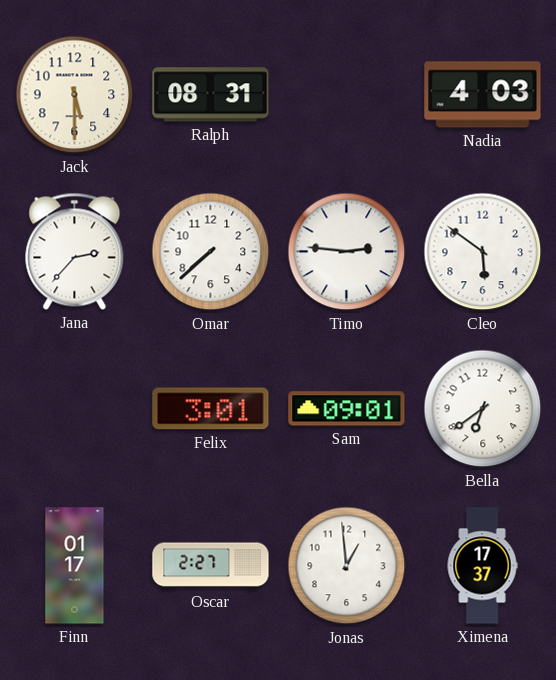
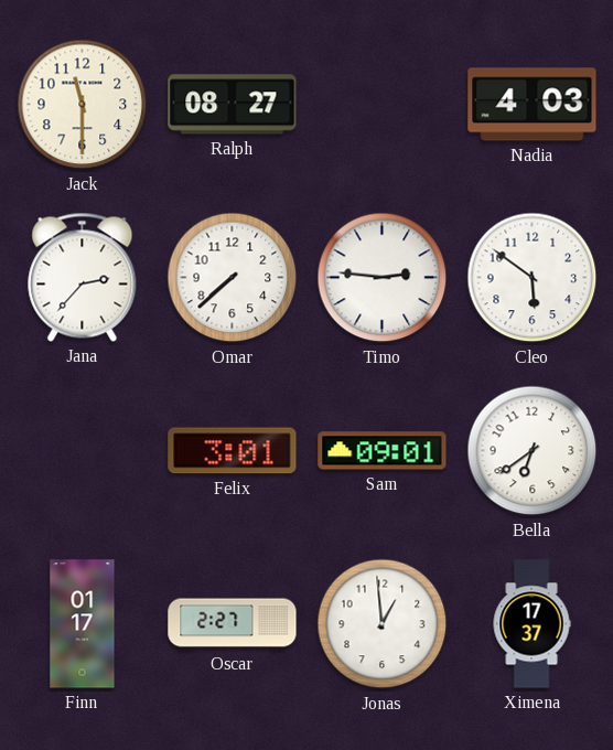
Jack: 5:30 -> 11:30
Ralph: 08:31 -> 08:27
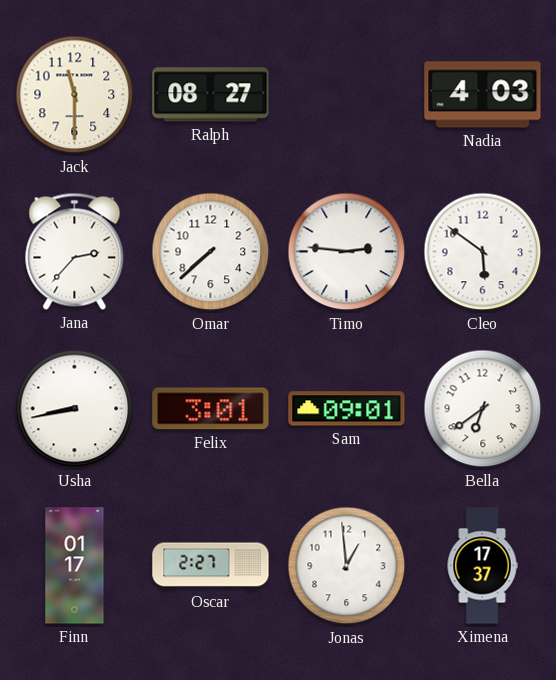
Usha: none -> 8:43
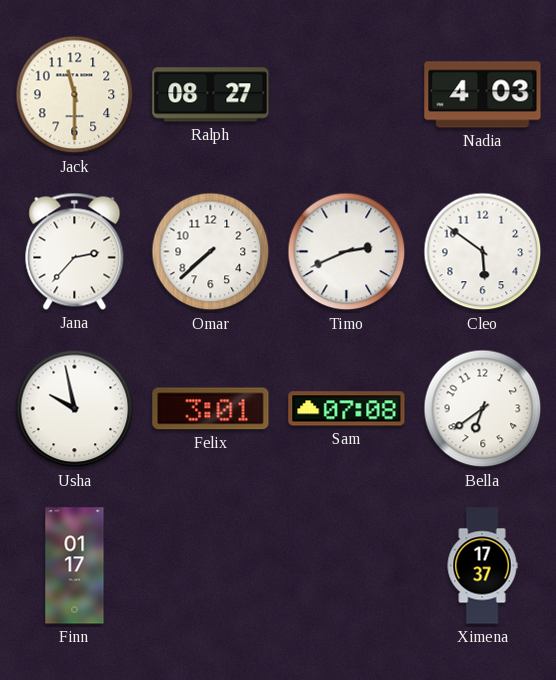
Timo: 2:46 -> 2:41
Usha: 8:43 -> 9:58
Sam: 09:01 -> 07:08
Oscar: 2:27 -> none
Jonas: 12:59 -> none
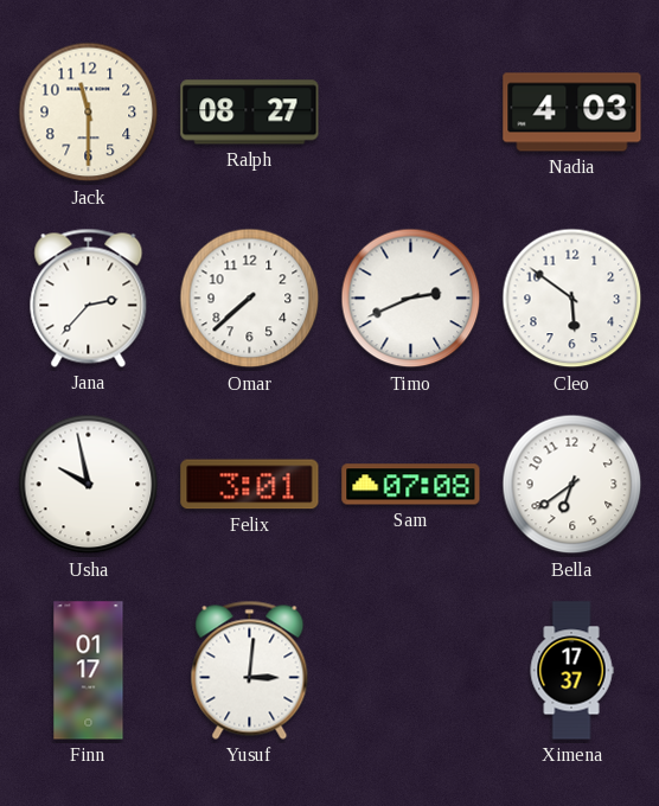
Yusuf: none -> 3:01
